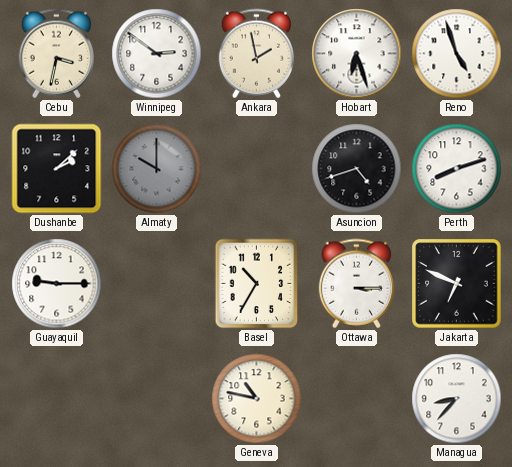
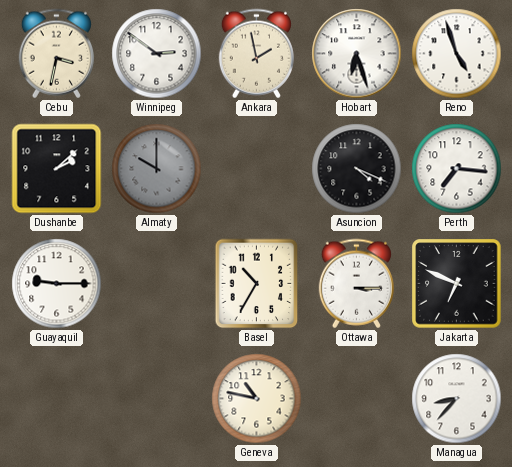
Asuncion: 4:42 -> 4:19
Perth: 8:12 -> 7:16
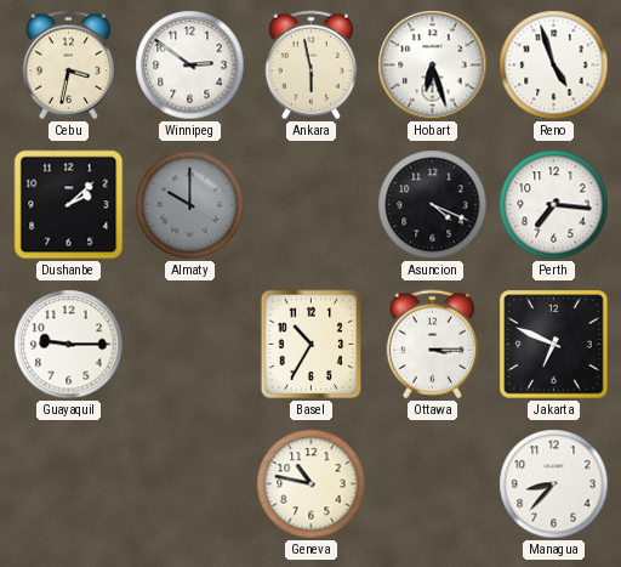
Ankara: 1:58 -> 5:58
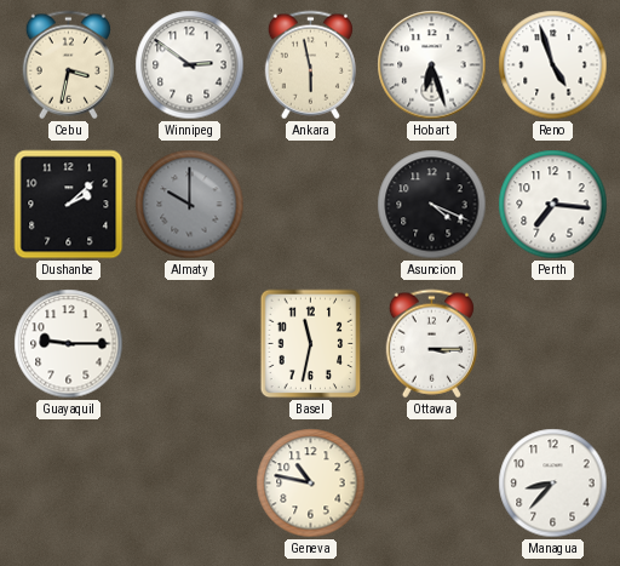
Basel: 10:35 -> 11:32
Jakarta: 6:49 -> none
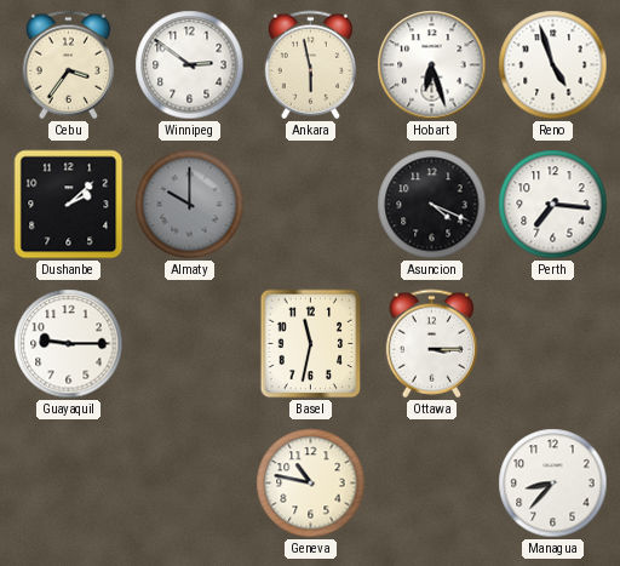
Cebu: 3:32 -> 3:36
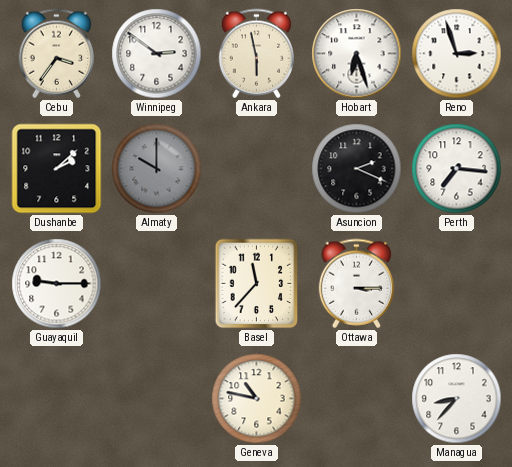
Reno: 4:57 -> 2:57
Asuncion: 4:19 -> 2:19
Basel: 11:32 -> 11:37
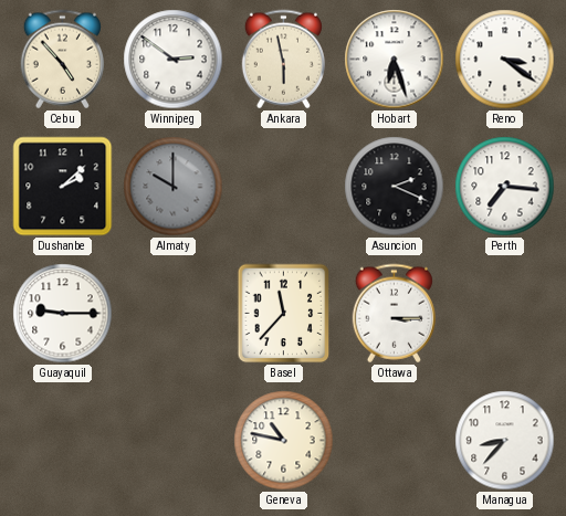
Cebu: 3:36 -> 4:53
Reno: 2:57 -> 3:21
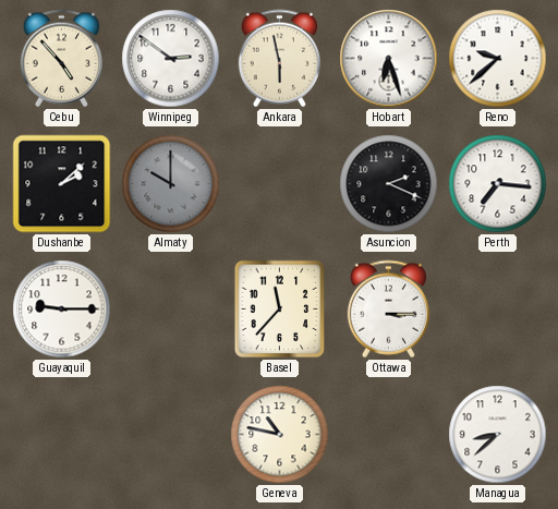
Reno: 3:21 -> 9:38
Managua: 8:37 -> 8:38
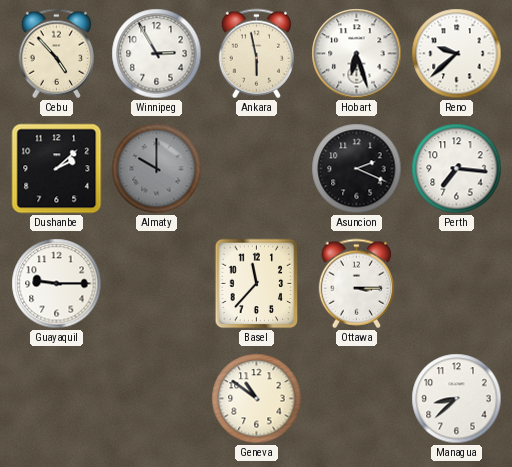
Winnipeg: 2:51 -> 2:55
Geneva: 10:47 -> 10:51
